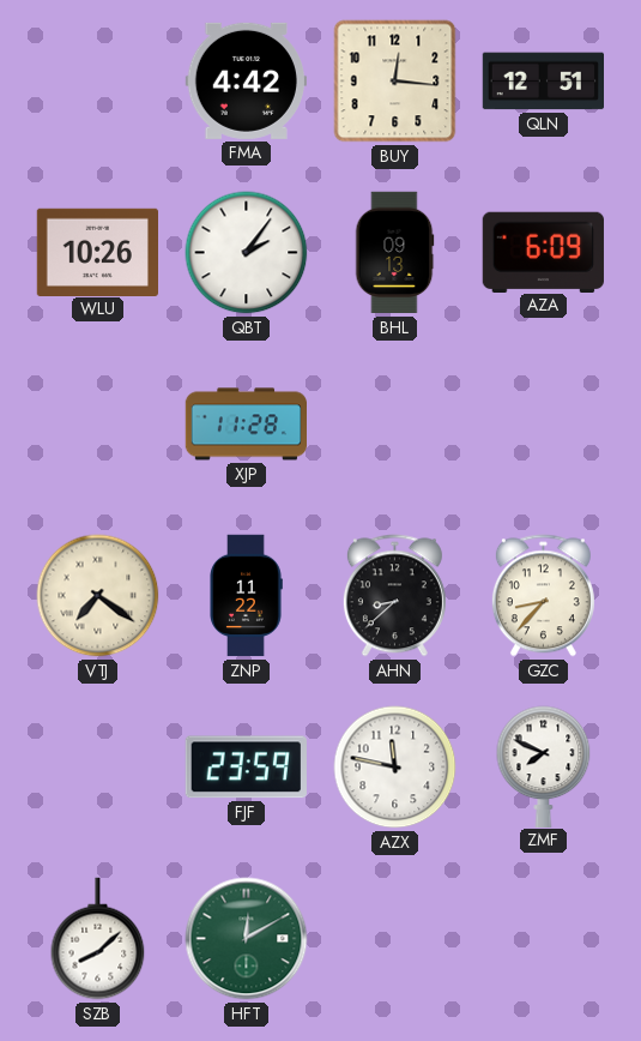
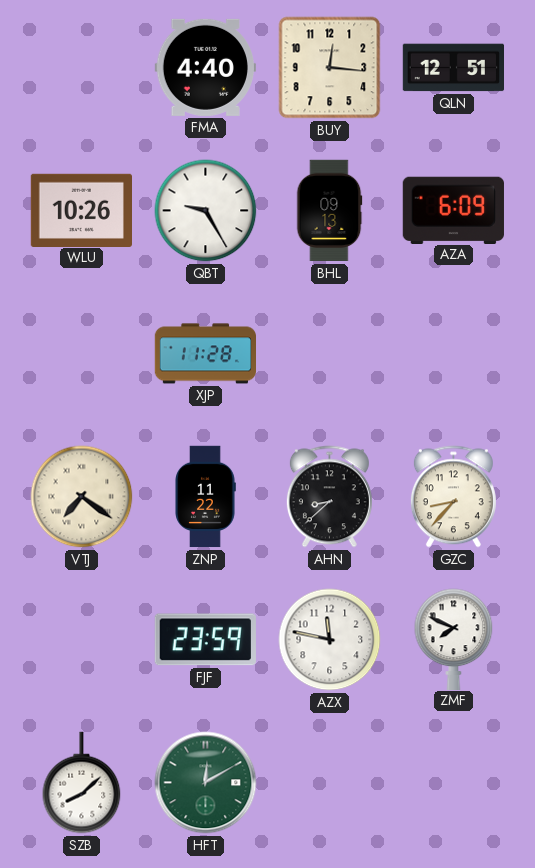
FMA: 4:42 -> 4:40
QBT: 2:06 -> 9:25
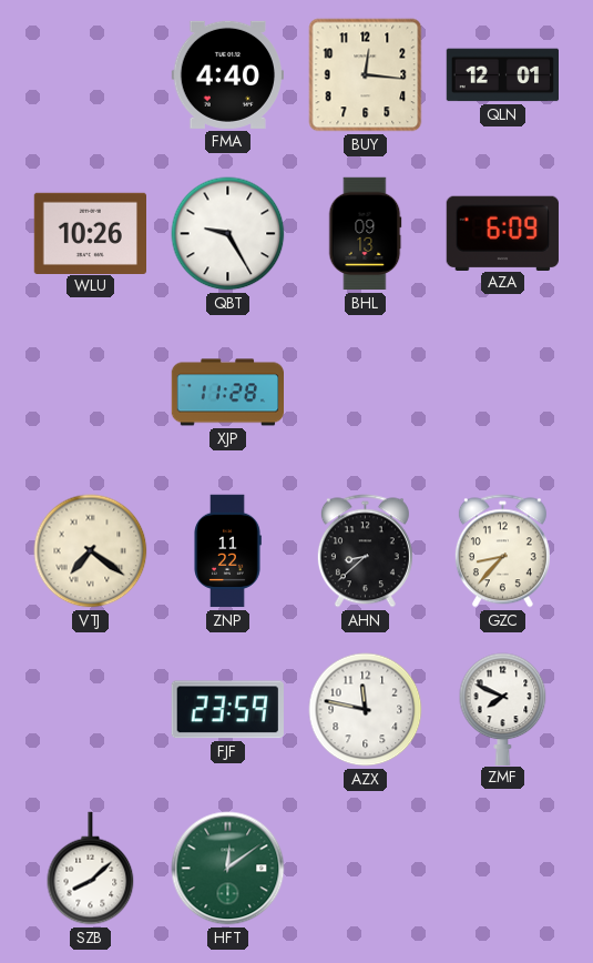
QLN: 12:51 -> 12:01
HFT: 12:10 -> 12:09
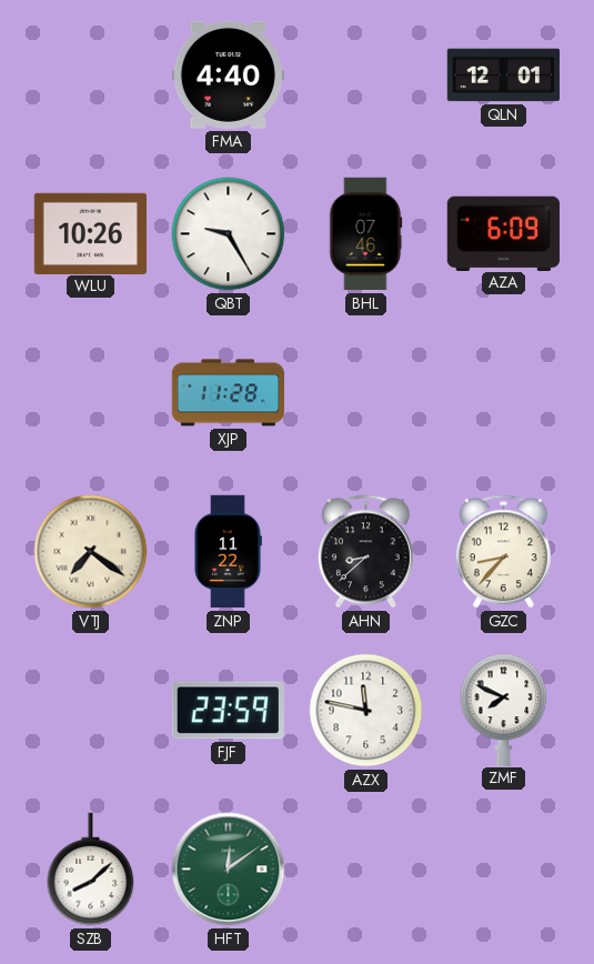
BUY: 12:16 -> none
BHL: 09:13 -> 07:46
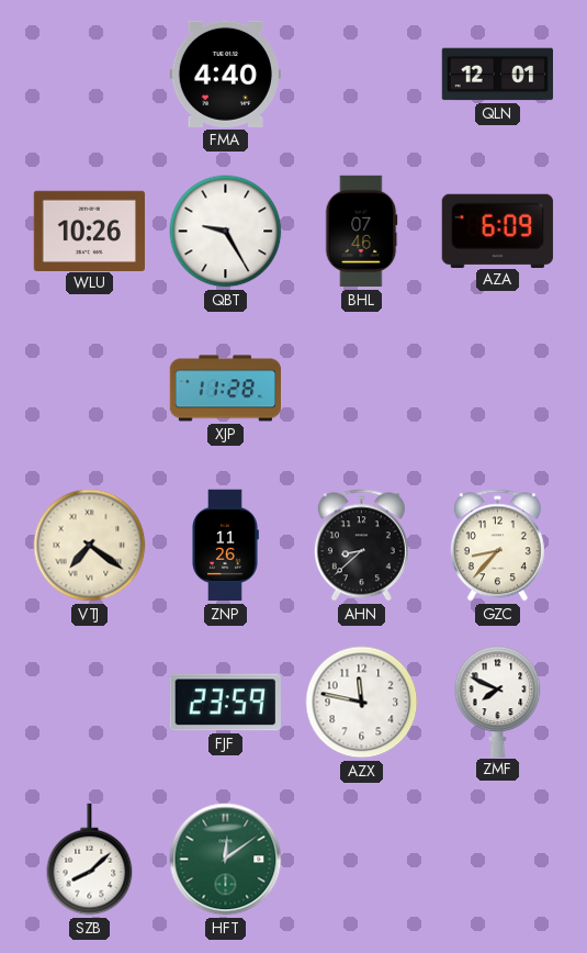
ZNP: 11:22 -> 11:26
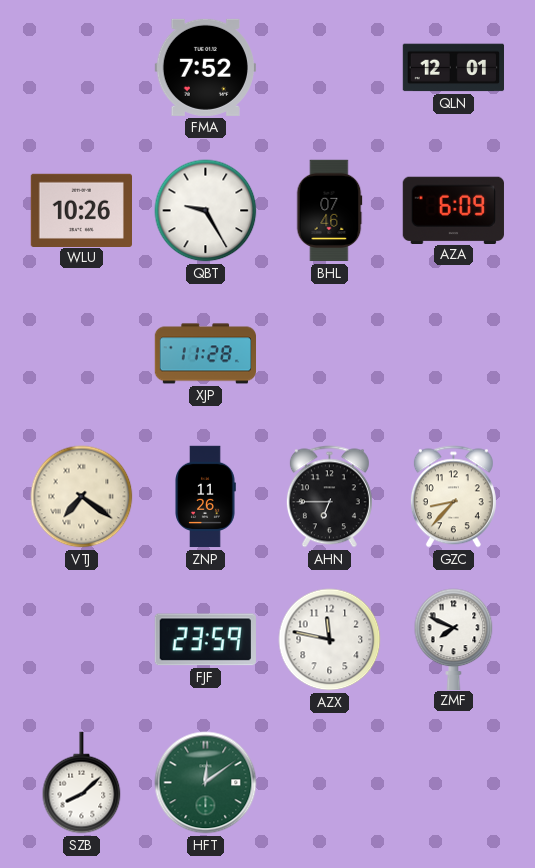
FMA: 4:40 -> 7:52
AHN: 8:38 -> 6:45
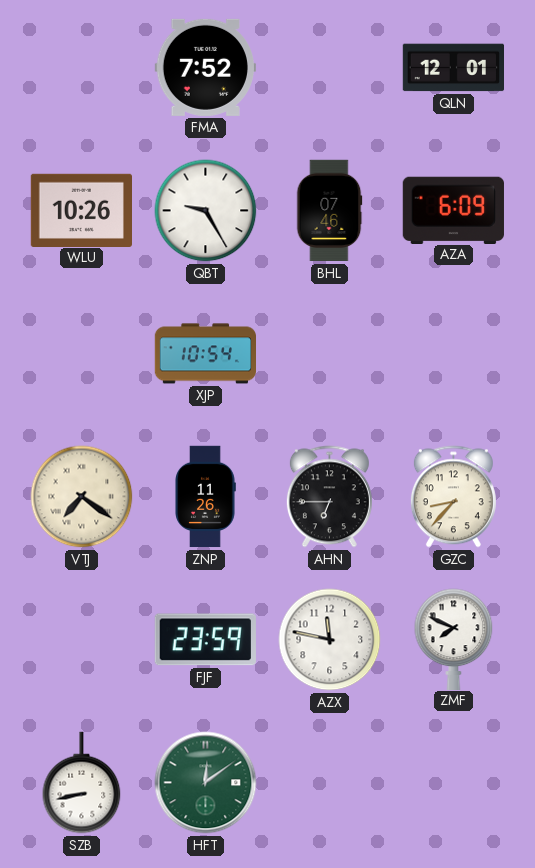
XJP: 11:28 -> 10:54
SZB: 8:08 -> 8:43
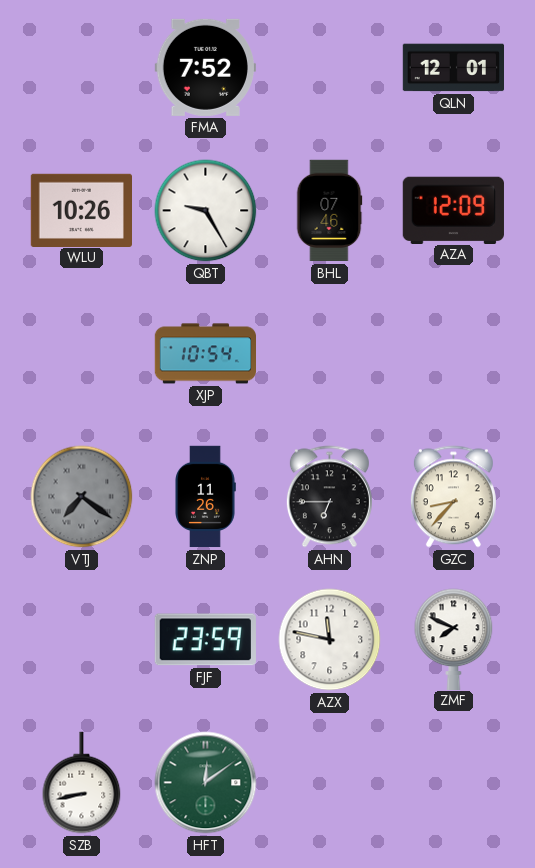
AZA: 6:09 -> 12:09
VTJ dial: cream -> grey
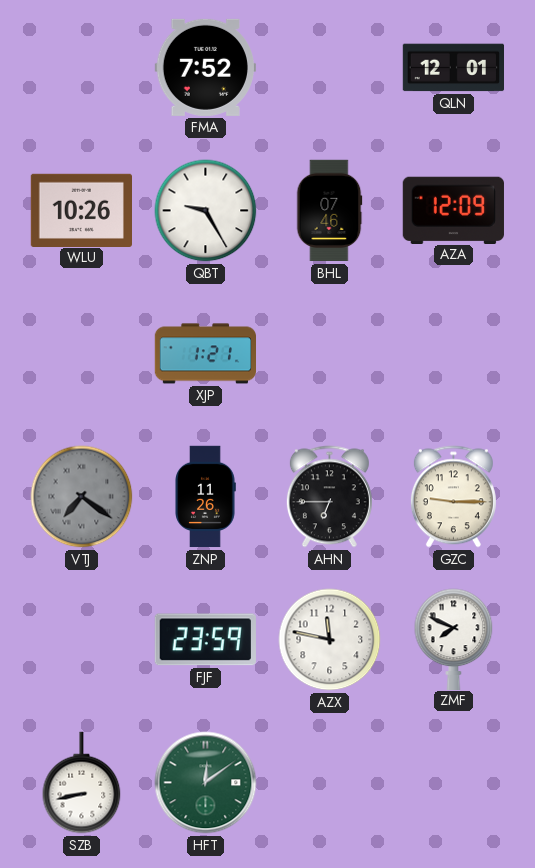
XJP: 10:54 -> 1:21
GZC: 8:37 -> 9:15
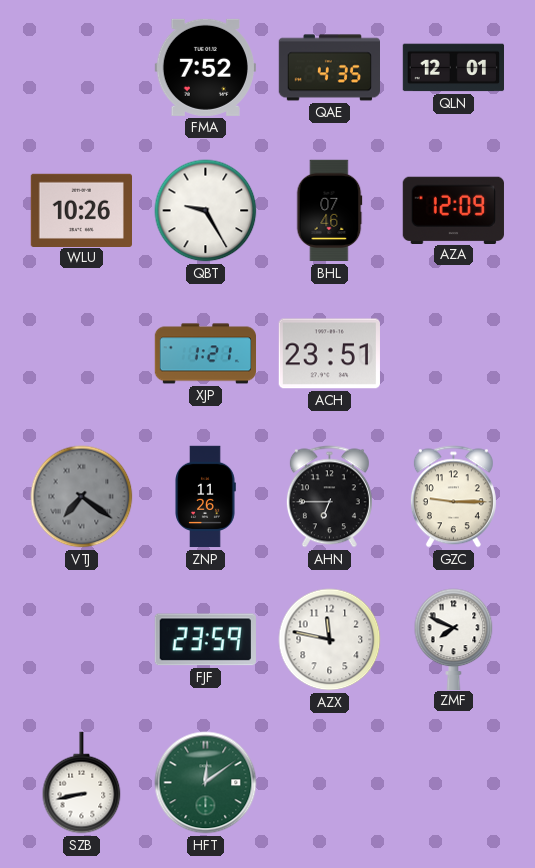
QAE: none -> 4:35
ACH: none -> 23:51
